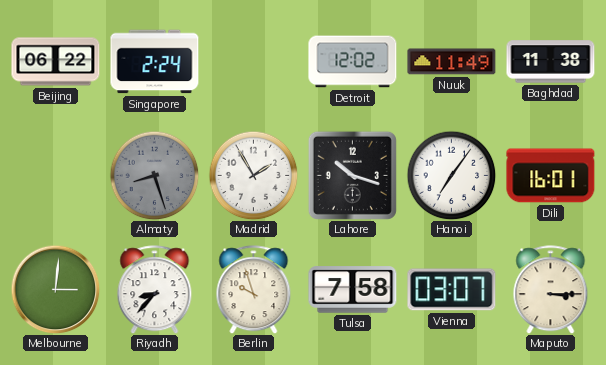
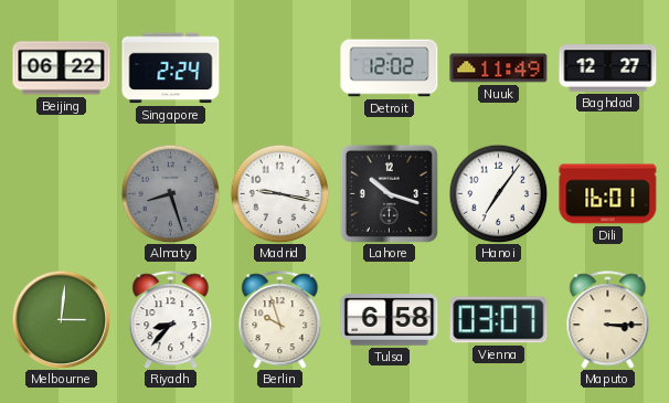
Baghdad: 11:38 -> 12:27
Madrid: 1:55 -> 9:17
Tulsa: 7:58 -> 6:58
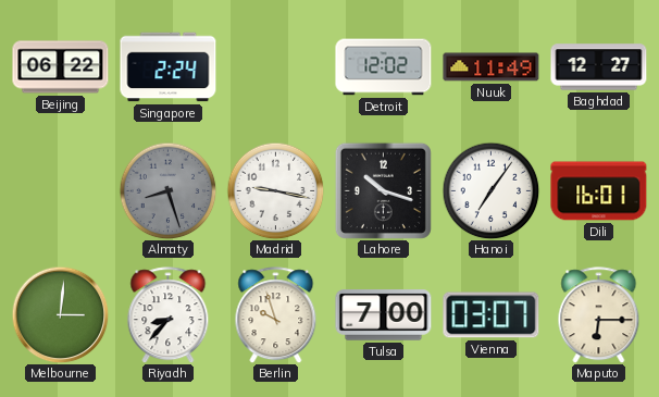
Tulsa: 6:58 -> 7:00
Maputo: 3:15 -> 6:15
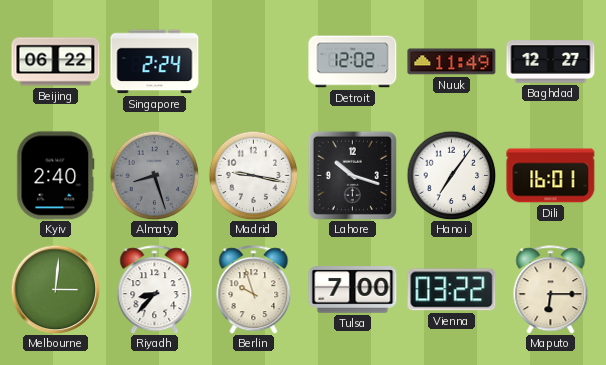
Kyiv: none -> 2:40
Vienna: 03:07 -> 03:22
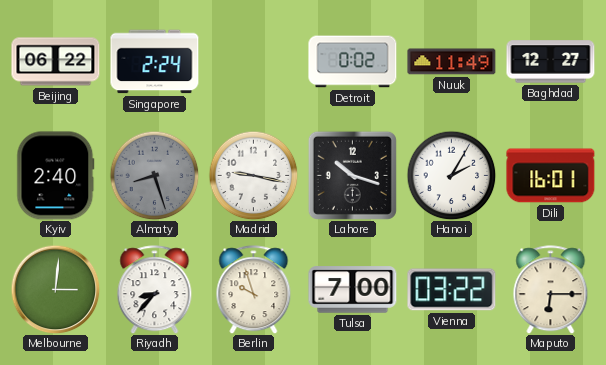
Detroit: 12:02 -> 0:02
Hanoi: 7:06 -> 2:05
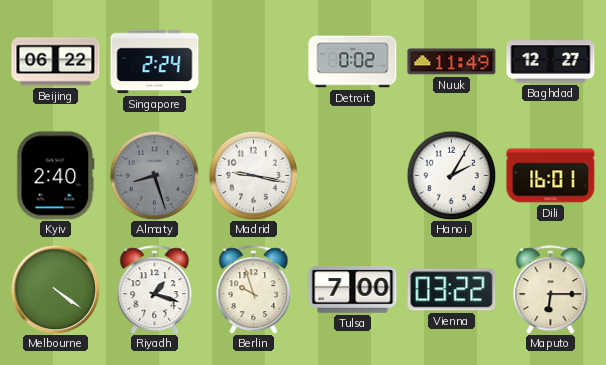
Lahore: 10:18 -> none
Melbourne: 3:01 -> 4:21
Riyadh: 8:37 -> 1:18
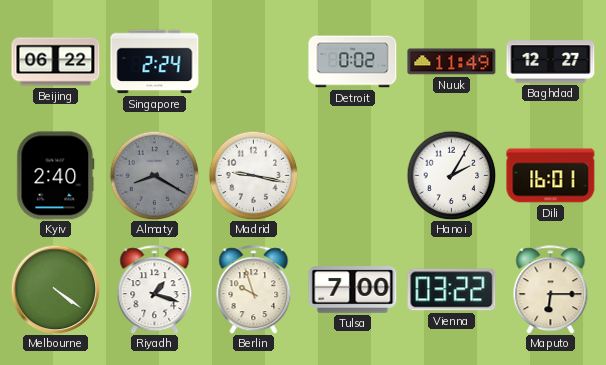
Almaty: 8:27 -> 8:20
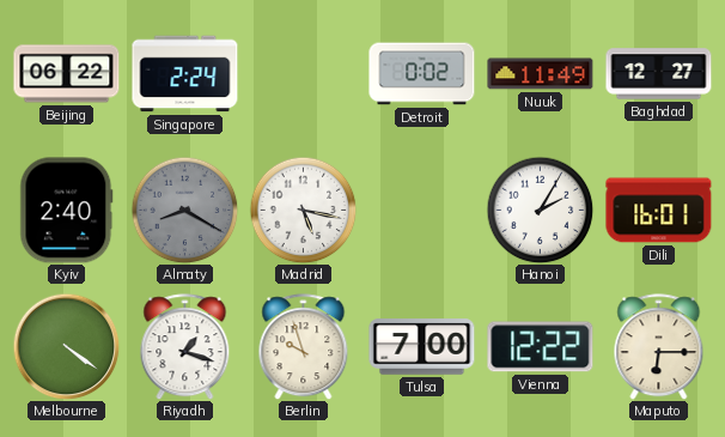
Madrid: 9:17 -> 5:17
Vienna: 03:22 -> 12:22
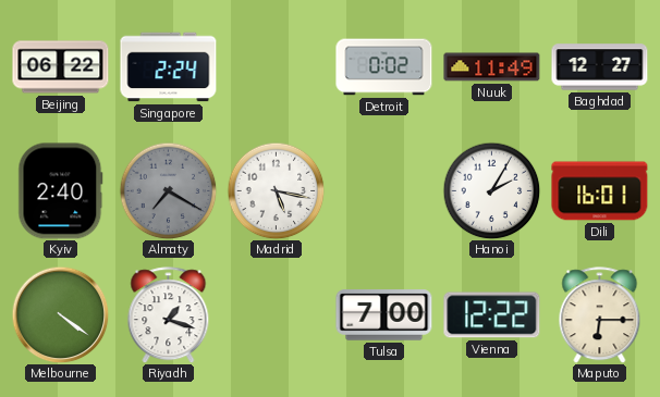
Almaty: 8:20 -> 7:20
Berlin: 9:57 -> none
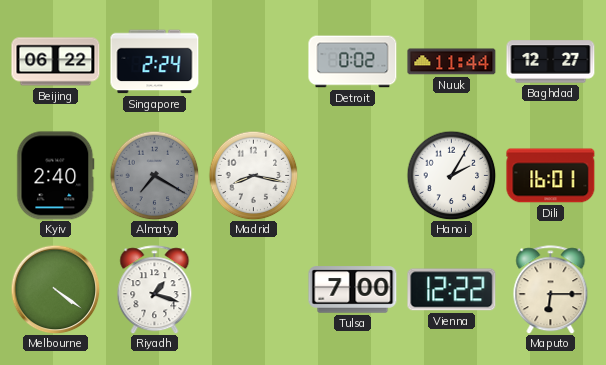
Nuuk: 11:49 -> 11:44
Madrid: 5:17 -> 8:17
